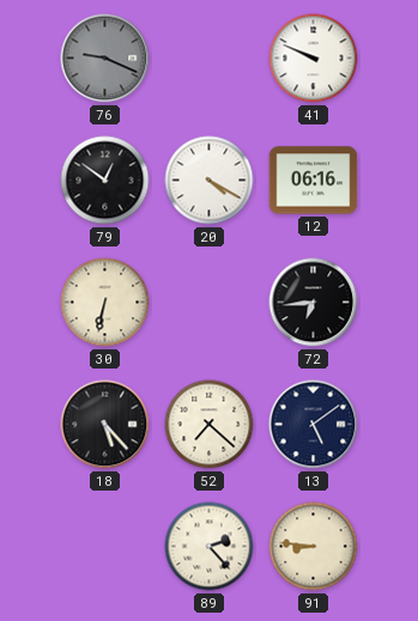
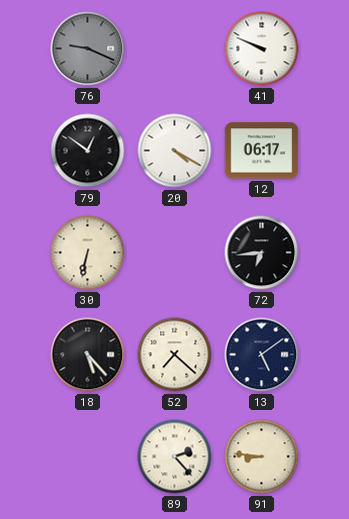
12: 06:16 -> 06:17
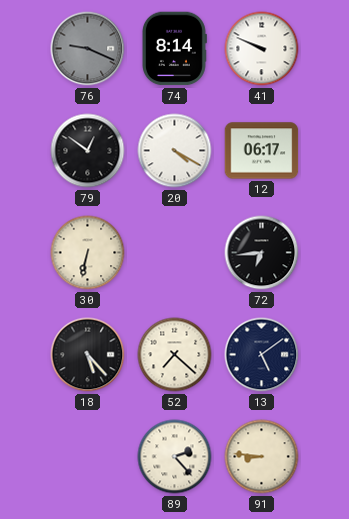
74: none -> 8:14
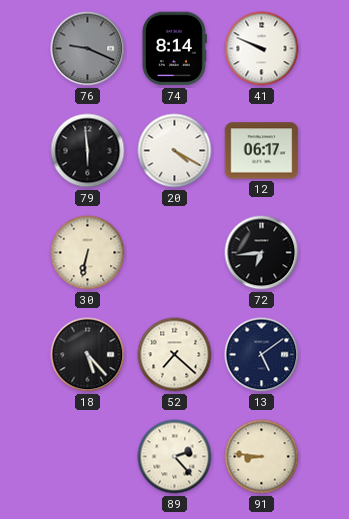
79: 12:51 -> 5:59
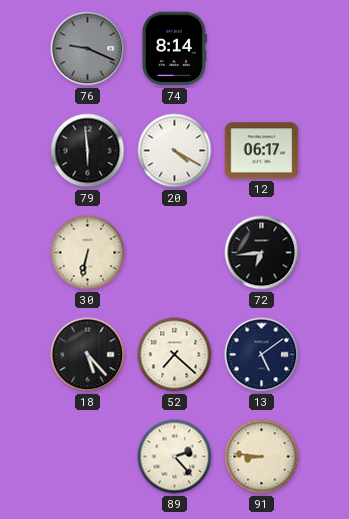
41: 9:49 -> none
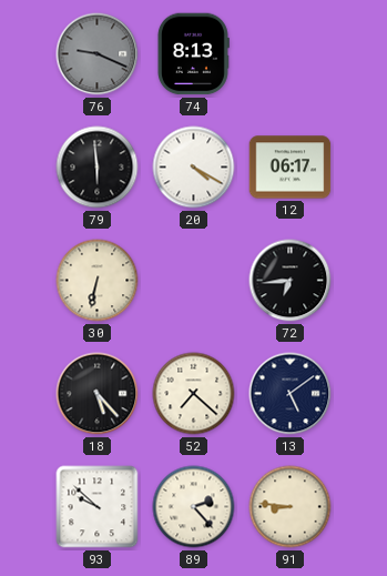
74: 8:14 -> 8:13
93: none -> 9:52
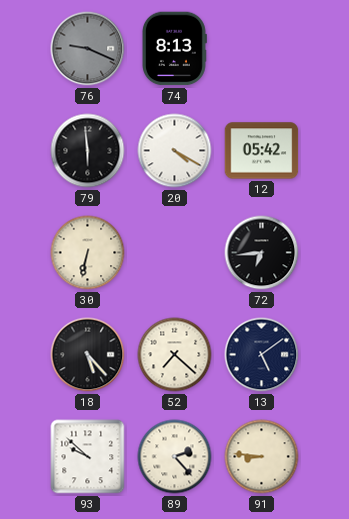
12: 06:17 -> 05:42
